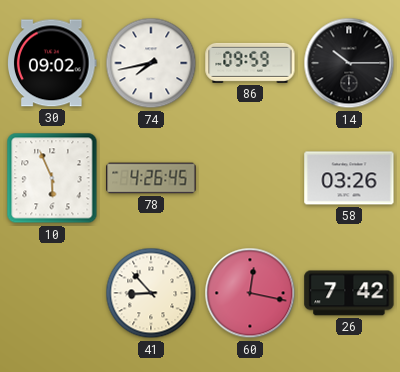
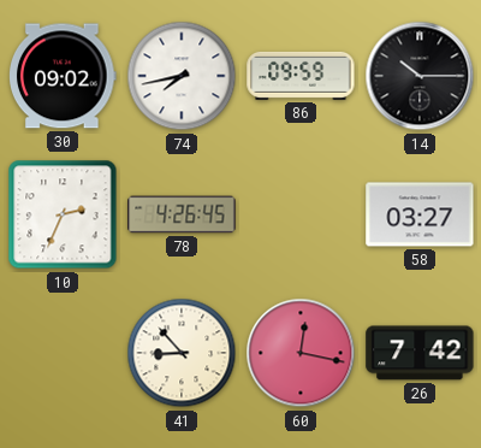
10: 5:56 -> 2:34
58: 03:26 -> 03:27
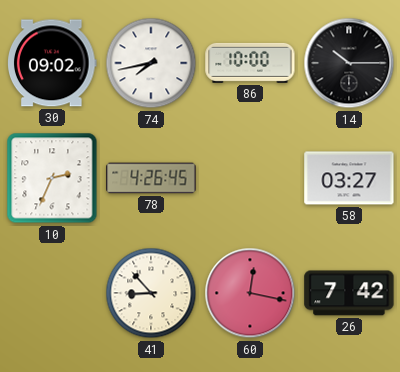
86: 09:59 -> 10:00
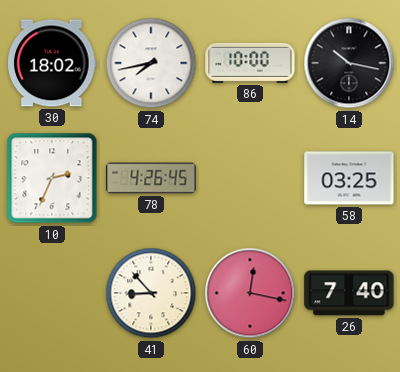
30: 09:02 -> 18:02
14: 10:15 -> 10:17
58: 03:27 -> 03:25
26: 7:42 -> 7:40
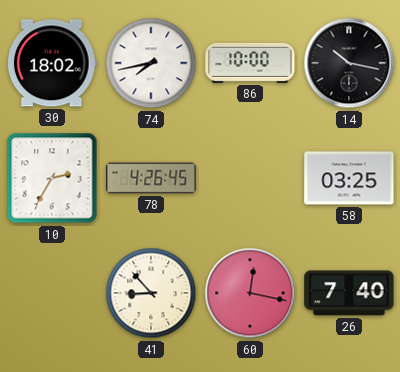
10: 2:34 -> 2:35
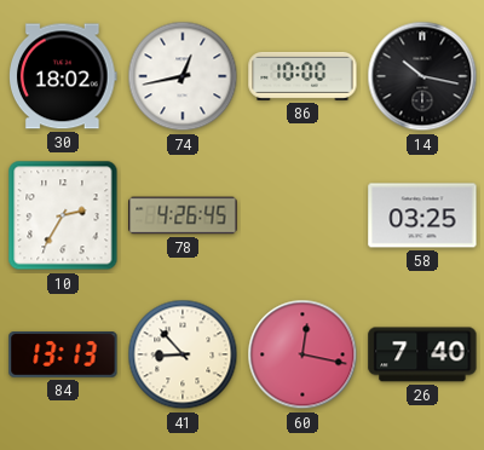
74: 7:43 -> 12:43
84: none -> 13:13
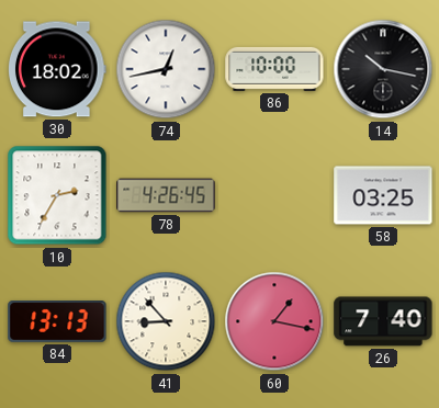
60: 12:17 -> 1:17
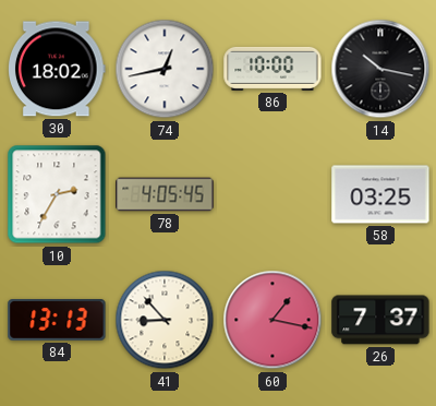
78: 4:26 -> 4:05
26: 7:40 -> 7:37
